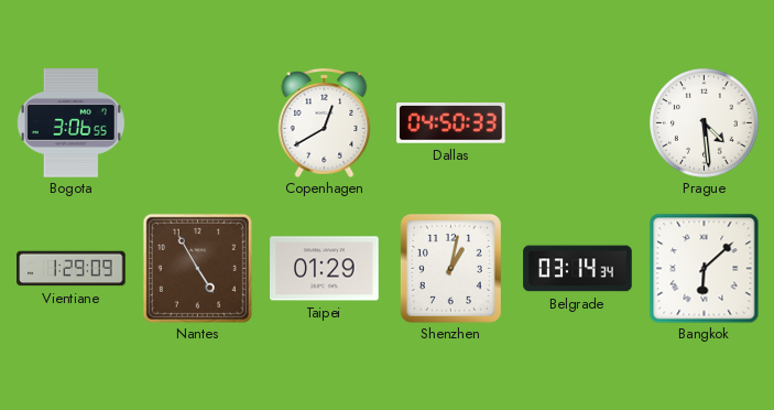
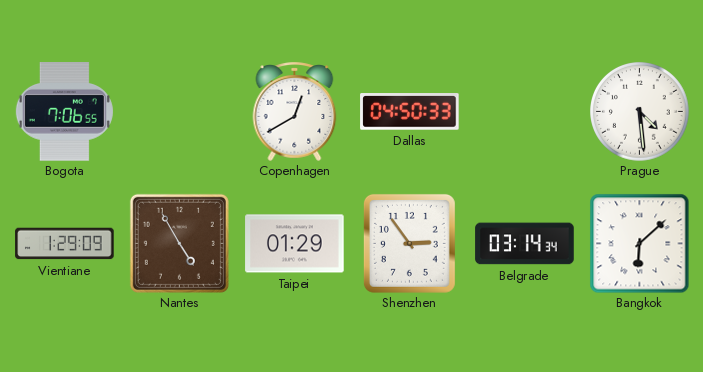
Bogota: 3:06 -> 7:06
Shenzhen: 1:02 -> 2:54
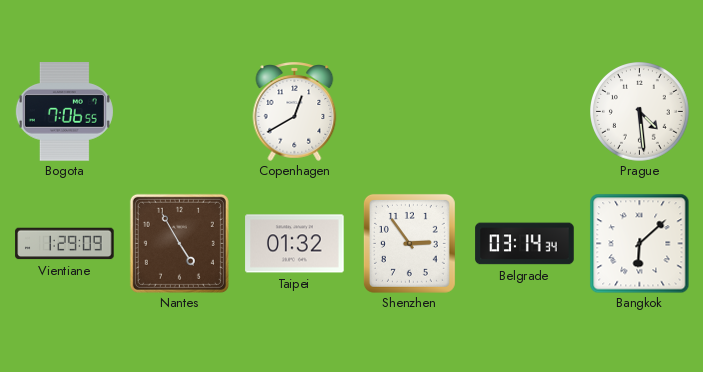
Dallas: 04:50 -> none
Taipei: 01:29 -> 01:32
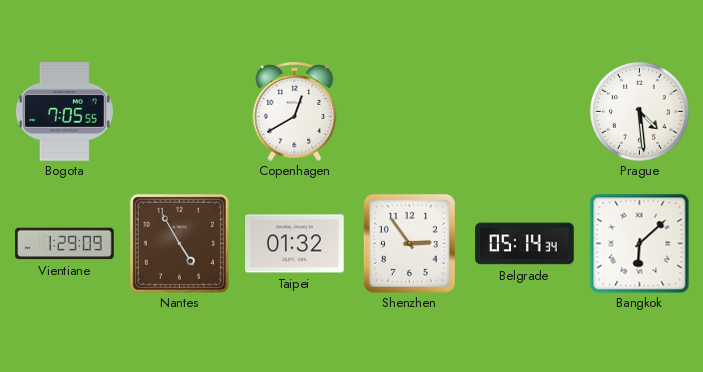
Bogota: 7:06 -> 7:05
Belgrade: 03:14 -> 05:14
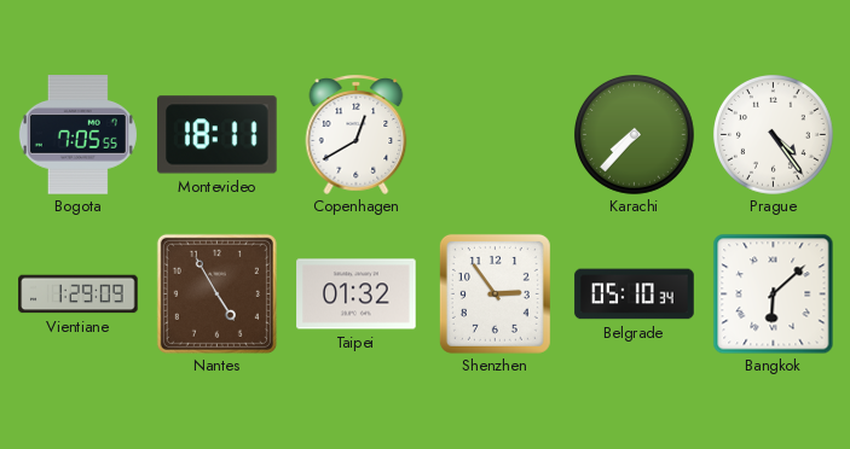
Montevideo: none -> 18:11
Karachi: none -> 7:37
Prague: 4:29 -> 4:24
Belgrade: 05:14 -> 05:10
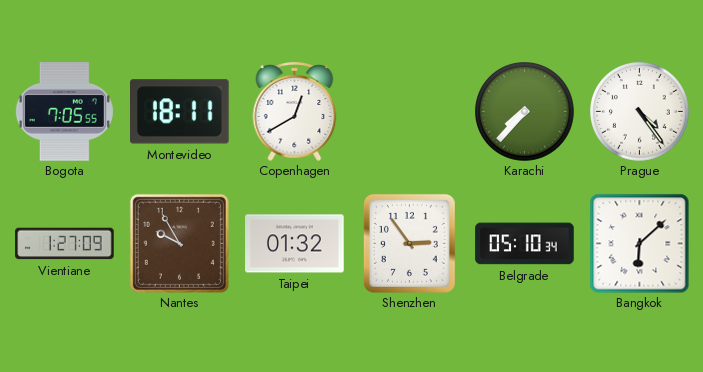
Vientiane: 1:29 -> 1:27
Nantes: 4:55 -> 9:55
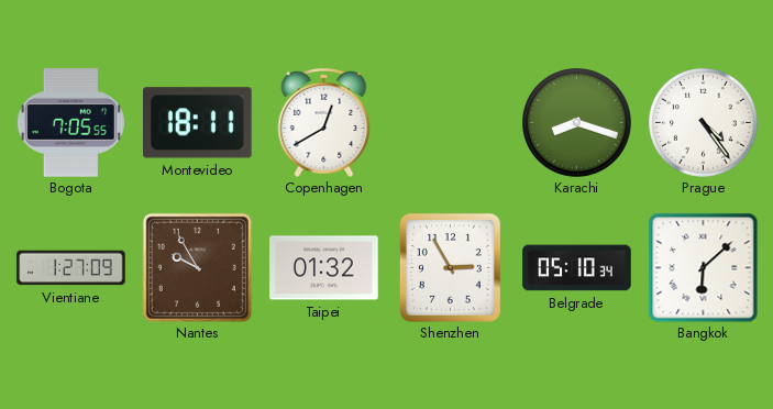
Karachi: 7:37 -> 8:18
Shenzhen: 2:54 -> 2:55
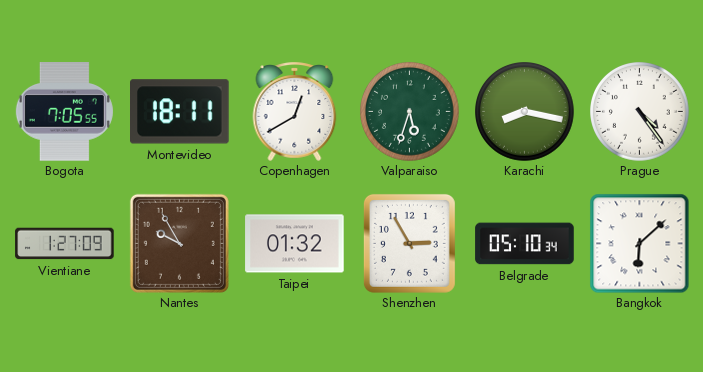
Valparaiso: none -> 5:33
Karachi: 8:18 -> 8:17
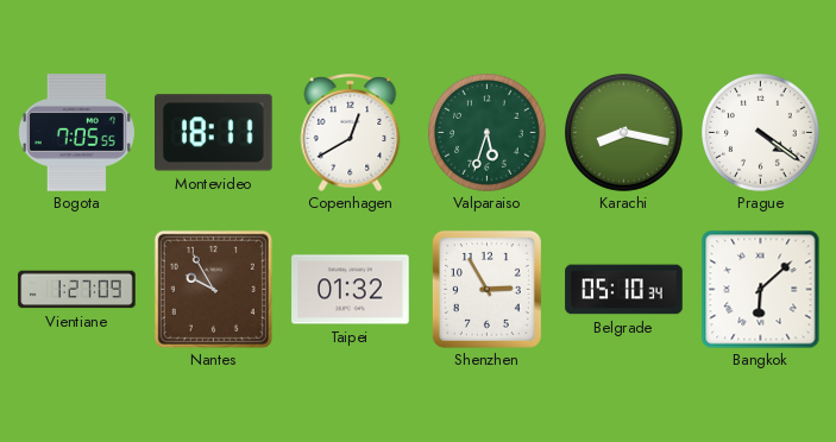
Prague: 4:24 -> 4:21
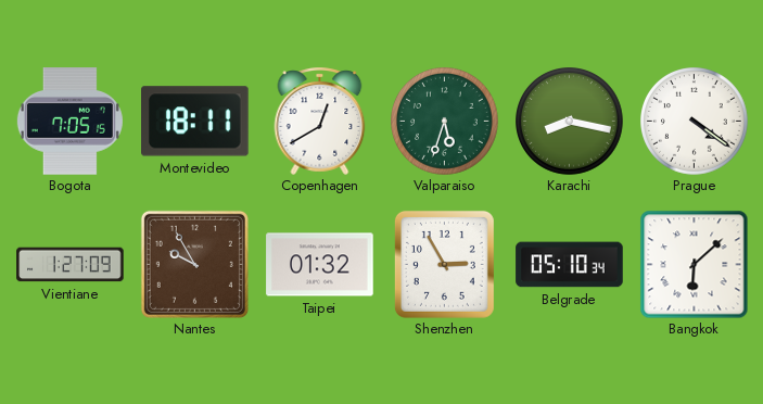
Bogota: 7:05:55 -> 7:05:15
